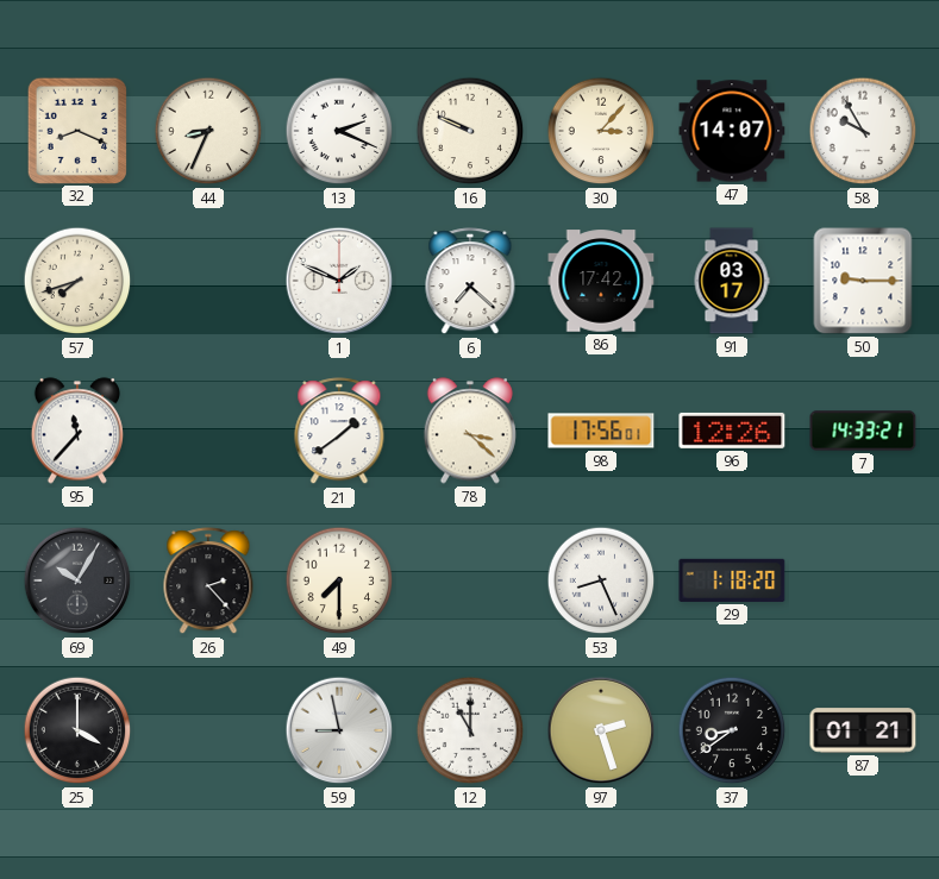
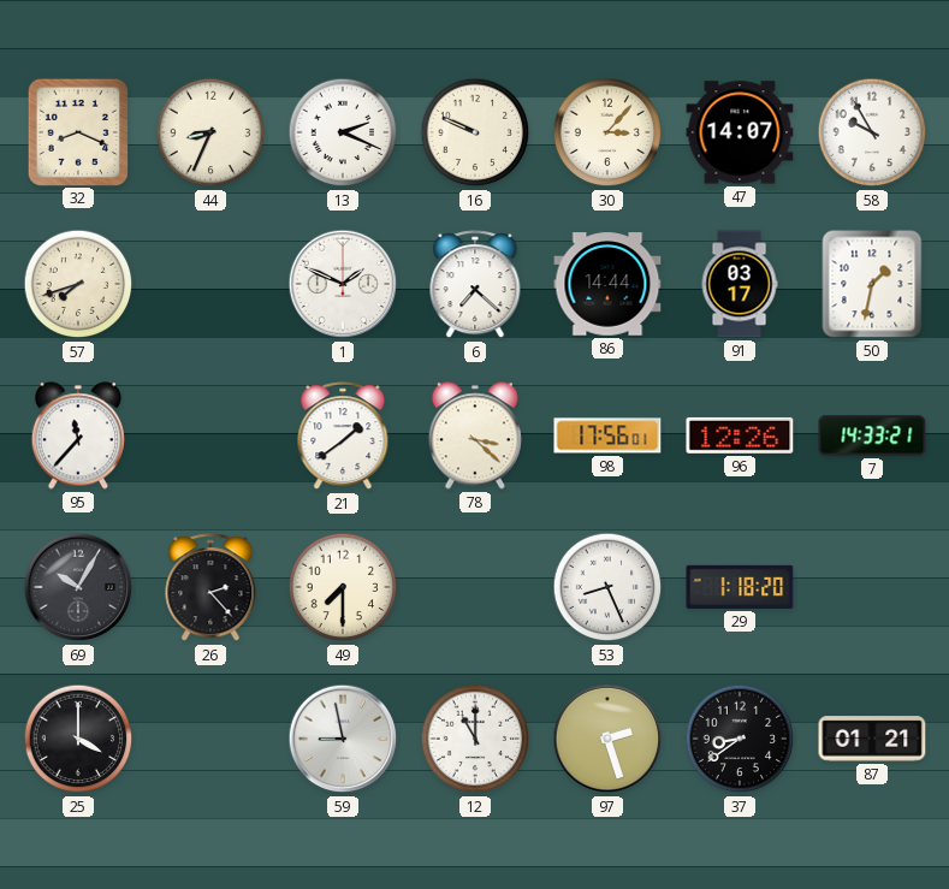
86: 17:42 -> 14:44
50: 9:15 -> 1:32
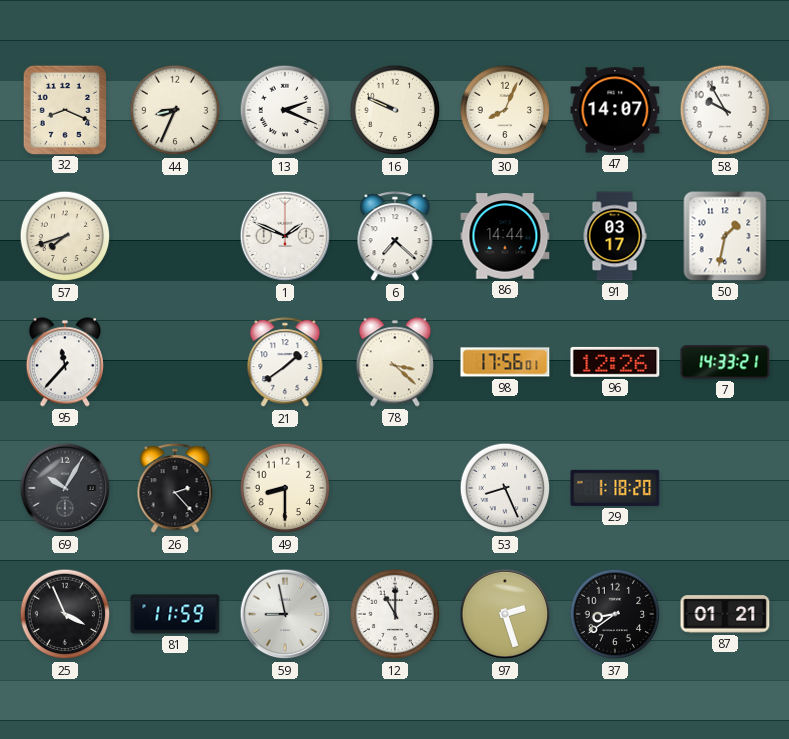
30: 3:07 -> 8:04
49: 7:30 -> 8:30
25: 4:00 -> 3:56
81: none -> 11:59
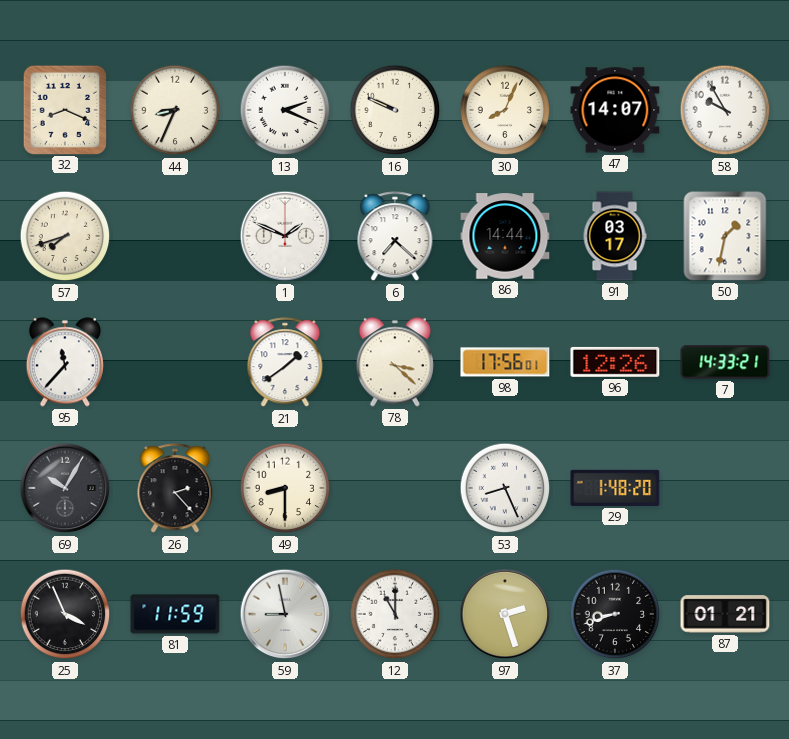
29: 1:18 -> 1:48
37: 8:39 -> 8:42
